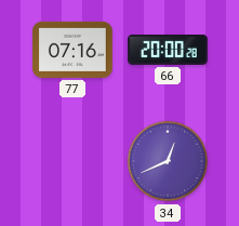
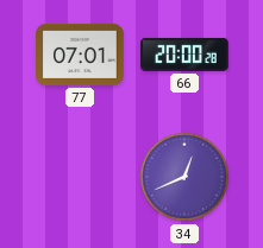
77: 07:16 -> 07:01
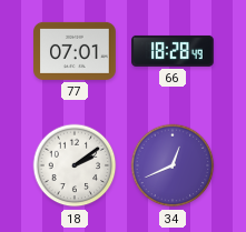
66: 20:00 -> 18:28
18: none -> 2:09
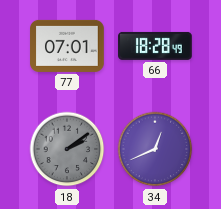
18 dial: white -> grey
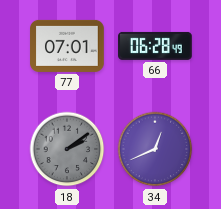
66: 18:28 -> 06:28
